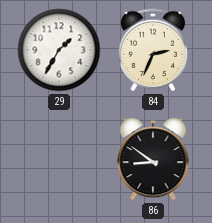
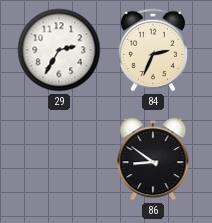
29: 1:35 -> 2:35
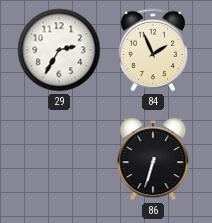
84: 2:34 -> 1:56
86: 8:51 -> 6:33
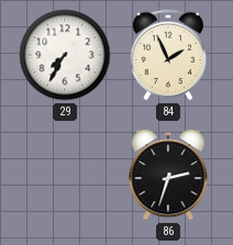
29: 2:35 -> 7:35
86: 6:33 -> 2:33
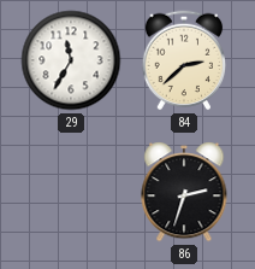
29: 7:35 -> 11:35
84: 1:56 -> 2:38
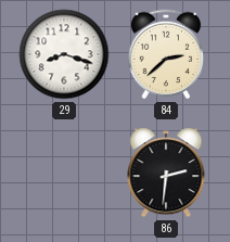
29: 11:35 -> 8:18
86: 2:33 -> 2:31
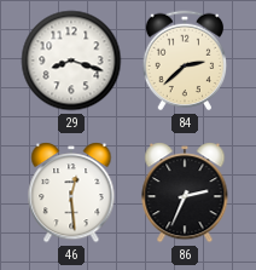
46: none -> 12:29
86: 2:31 -> 2:34
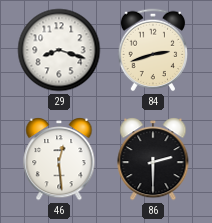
84: 2:38 -> 2:42
86: 2:34 -> 2:30
